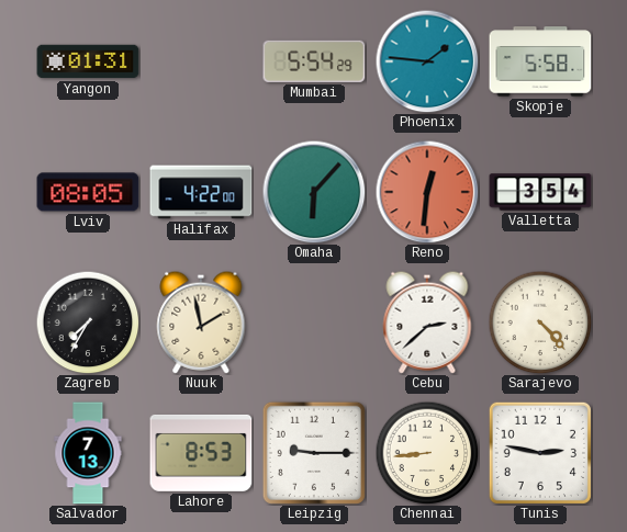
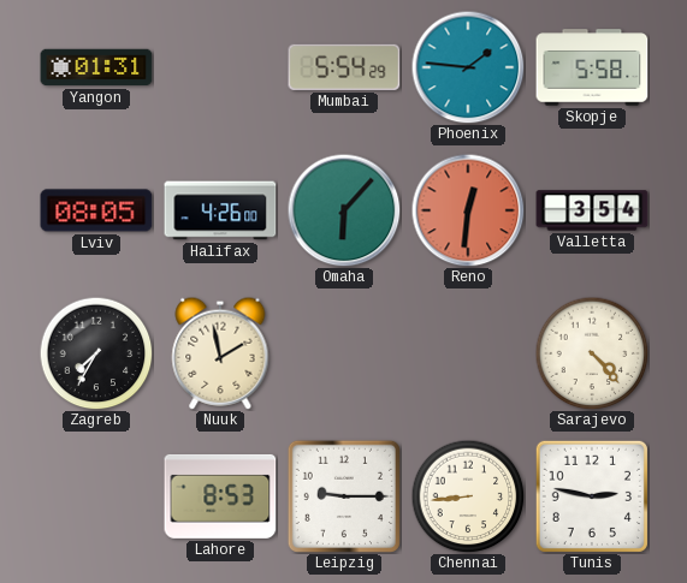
Halifax: 4:22 -> 4:26
Cebu: 2:38 -> none
Salvador: 7:13 -> none
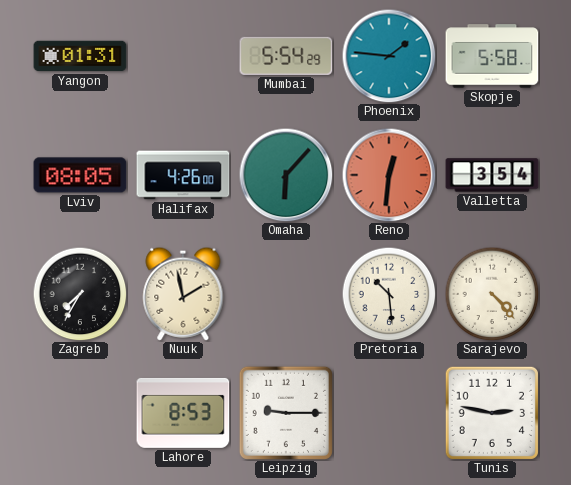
Pretoria: none -> 10:29
Chennai: 8:44 -> none
